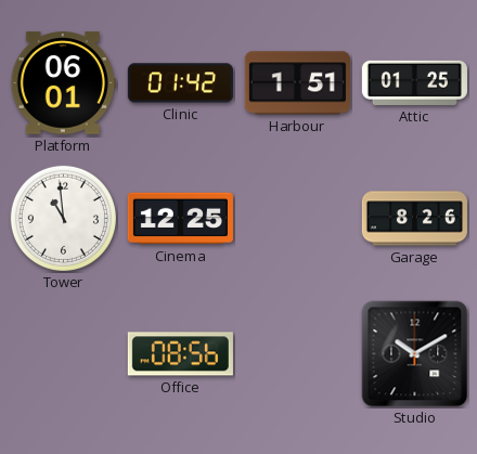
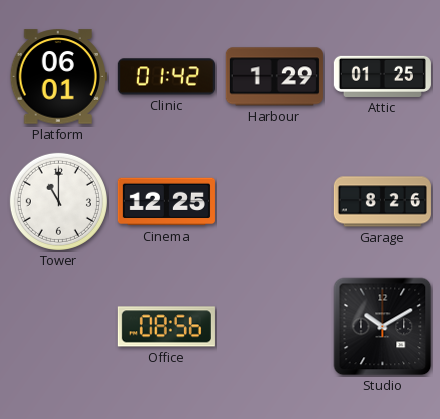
Harbour: 1:51 -> 1:29
Tower: 10:59 -> 11:00
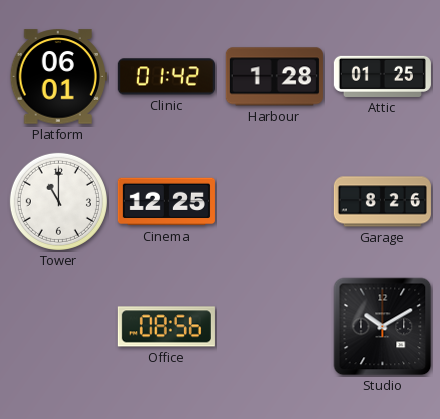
Harbour: 1:29 -> 1:28
